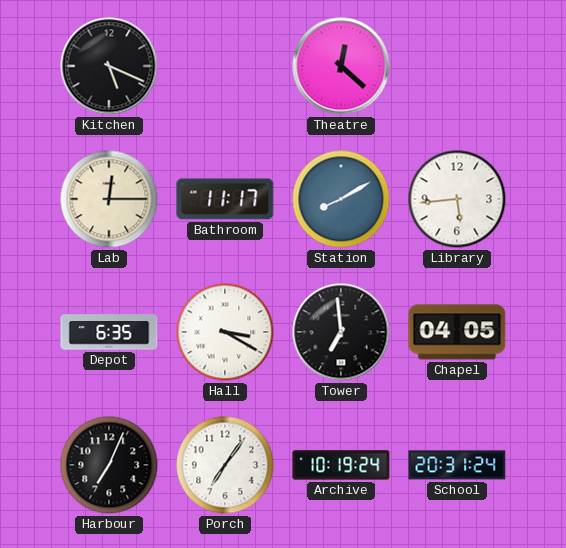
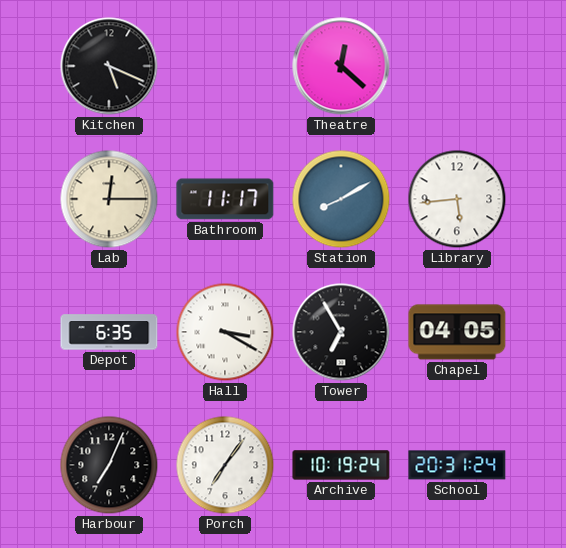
Tower: 6:59 -> 6:55
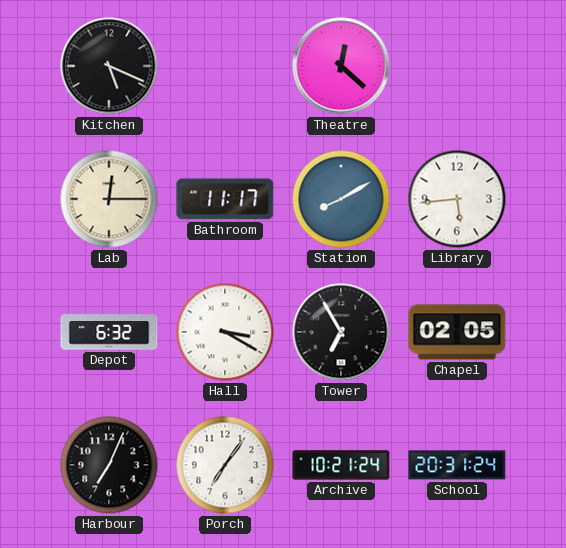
Depot: 6:35 -> 6:32
Chapel: 04:05 -> 02:05
Archive: 10:19 -> 10:21
